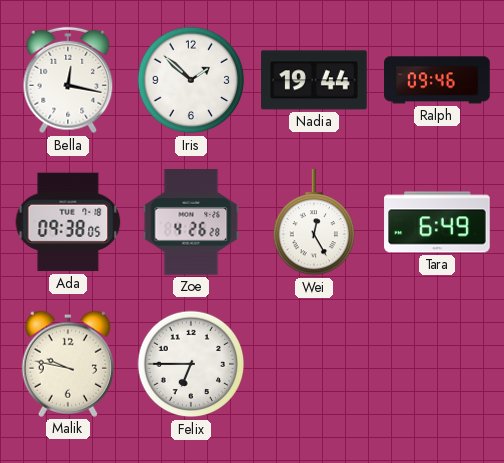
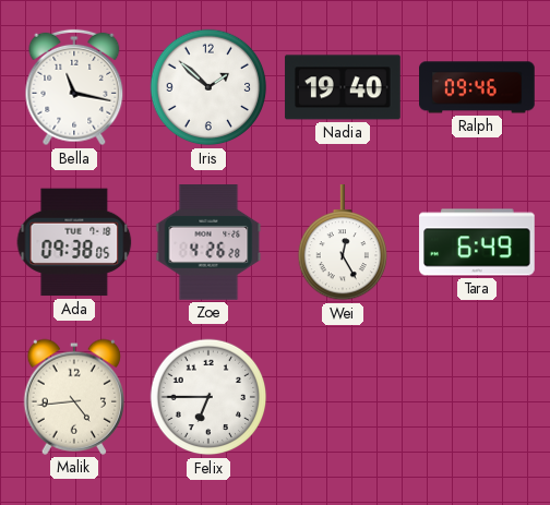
Bella: 12:17 -> 11:17
Nadia: 19:44 -> 19:40
Malik: 9:47 -> 4:44
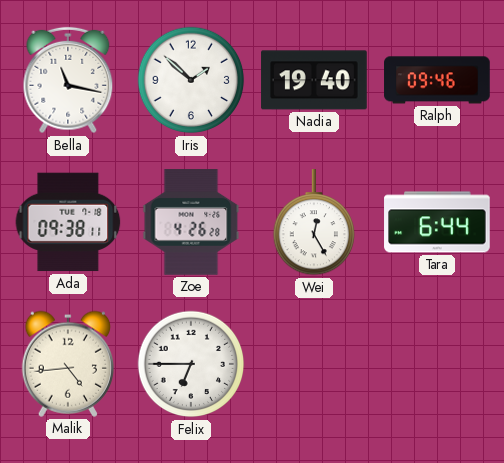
Ada: 09:38:05 -> 09:38:11
Tara: 6:49 -> 6:44
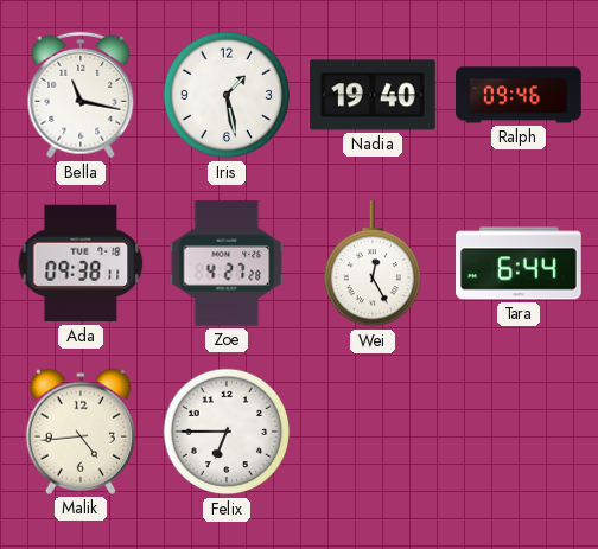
Iris: 1:52 -> 1:28
Zoe: 4:26 -> 4:27
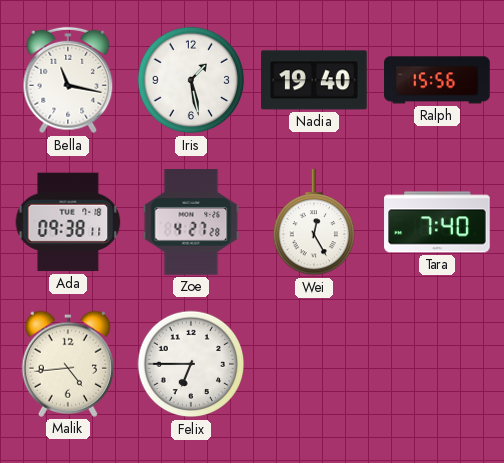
Ralph: 09:46 -> 15:56
Tara: 6:44 -> 7:40
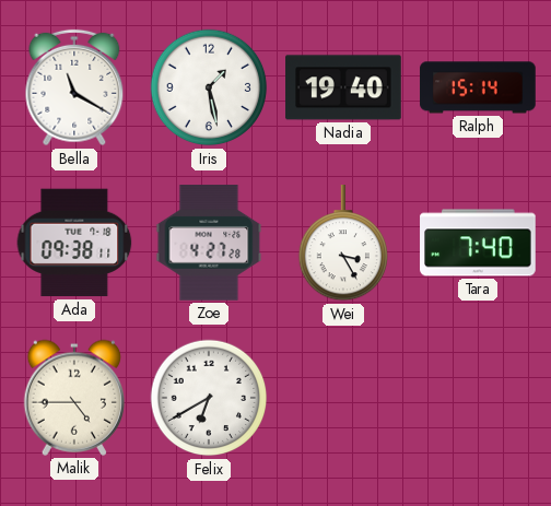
Bella: 11:17 -> 11:20
Ralph: 15:56 -> 15:14
Wei: 12:25 -> 3:25
Malik: 4:44 -> 4:45
Felix: 6:45 -> 6:40
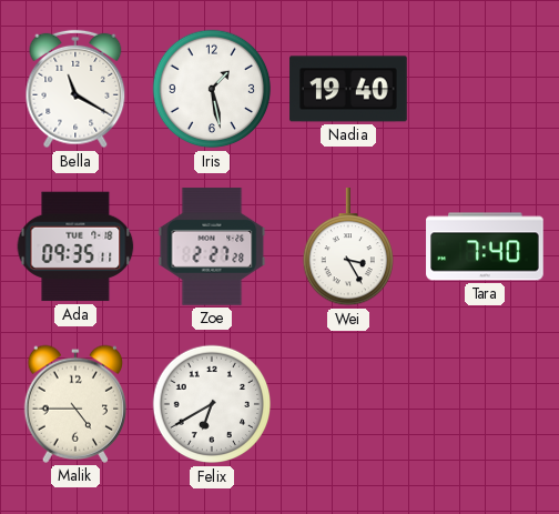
Ralph: 15:14 -> none
Ada: 09:38 -> 09:35
Zoe: 4:27 -> 2:27
